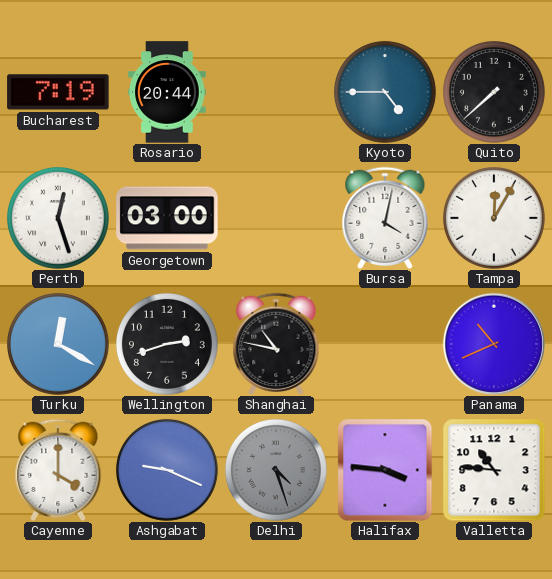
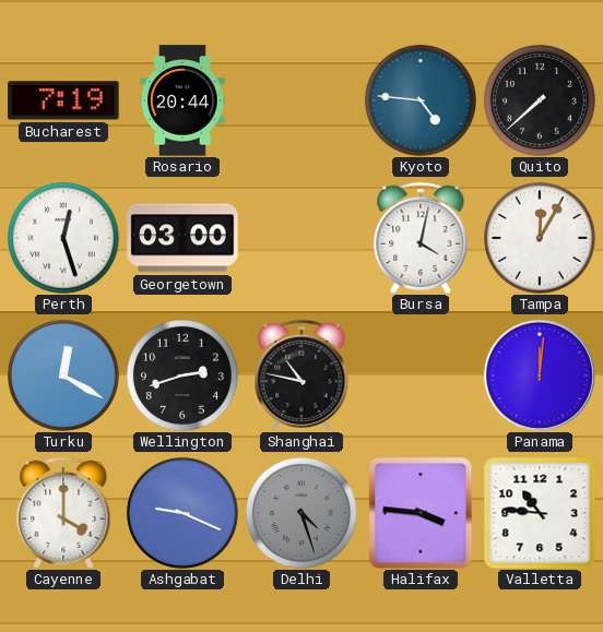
Kyoto: 4:45 -> 4:46
Panama: 10:41 -> 12:01
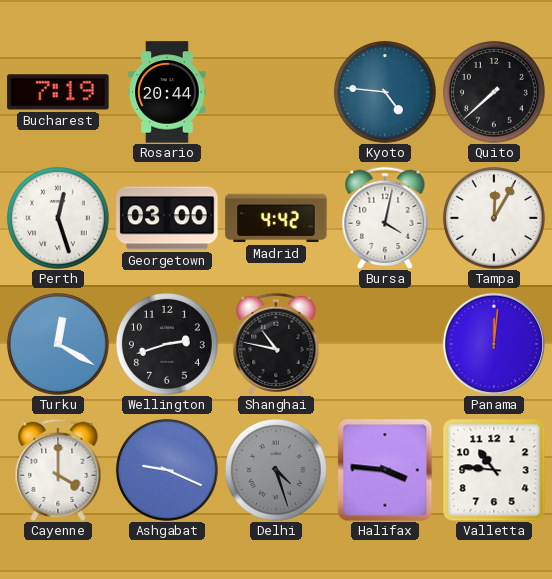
Madrid: none -> 4:42
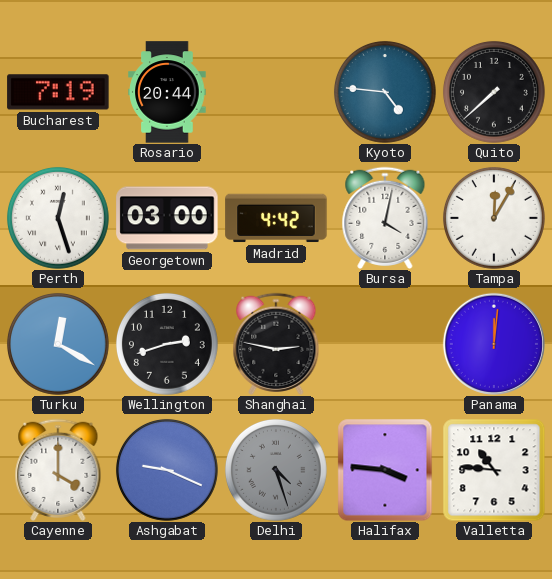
Shanghai: 10:47 -> 2:47
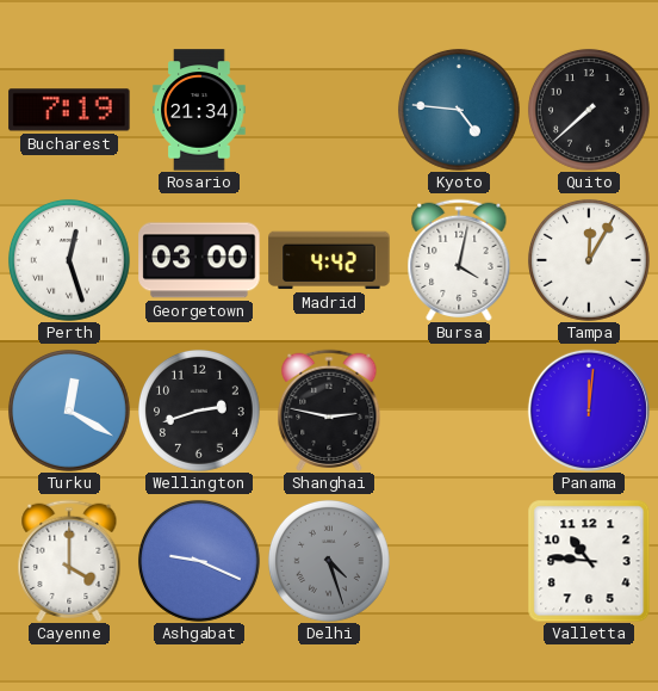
Rosario: 20:44 -> 21:34
Halifax: 3:46 -> none
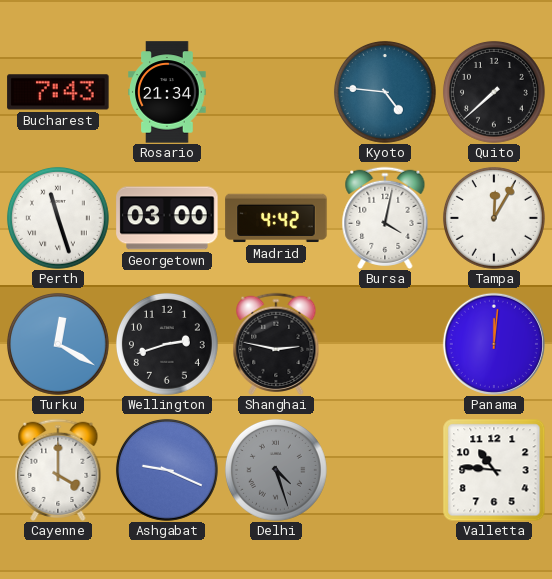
Bucharest: 7:19 -> 7:43
Perth: 12:27 -> 11:27
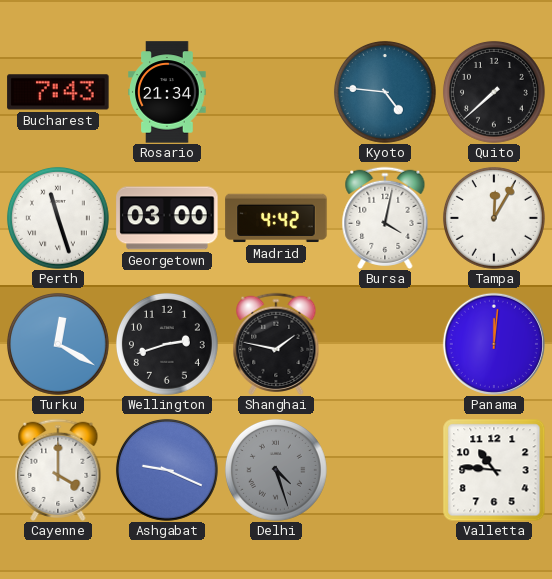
Shanghai: 2:47 -> 1:47
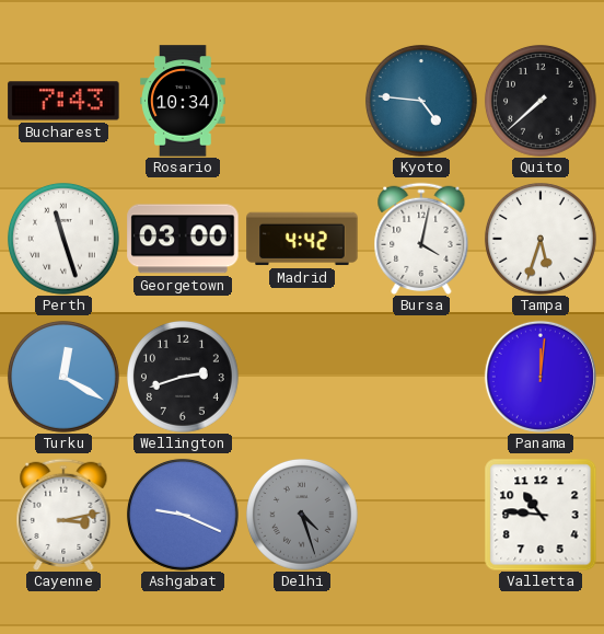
Rosario: 21:34 -> 10:34
Tampa: 12:05 -> 5:33
Shanghai: 1:47 -> none
Cayenne: 4:00 -> 3:13
